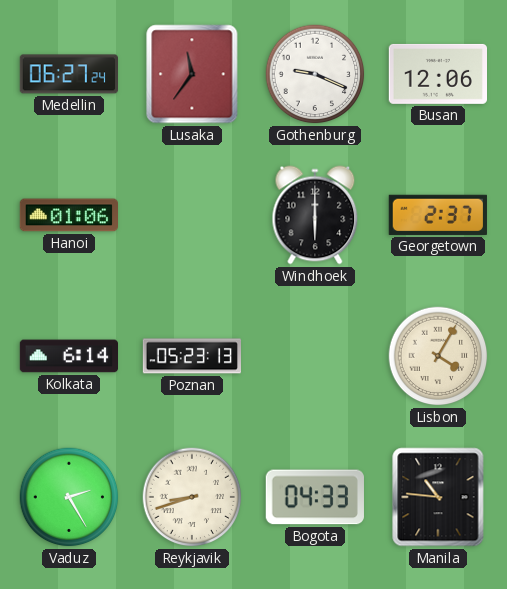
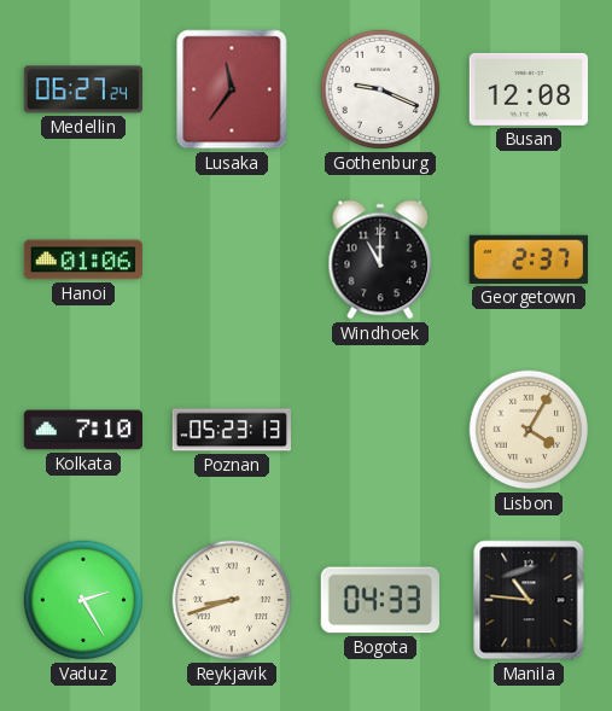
Busan: 12:06 -> 12:08
Windhoek: 6:00 -> 11:00
Kolkata: 6:14 -> 7:10
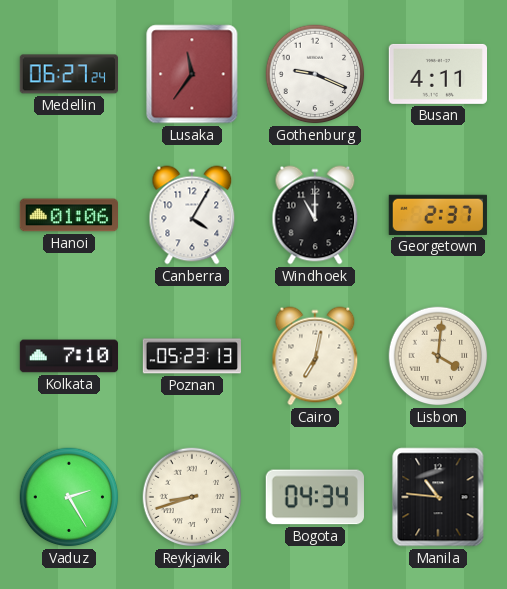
Busan: 12:08 -> 4:11
Canberra: none -> 4:05
Cairo: none -> 7:02
Lisbon: 4:05 -> 4:01
Bogota: 04:33 -> 04:34
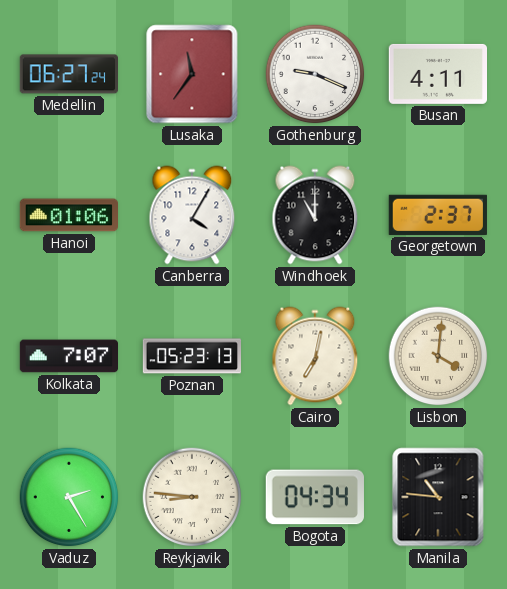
Kolkata: 7:10 -> 7:07
Reykjavik: 8:42 -> 8:46
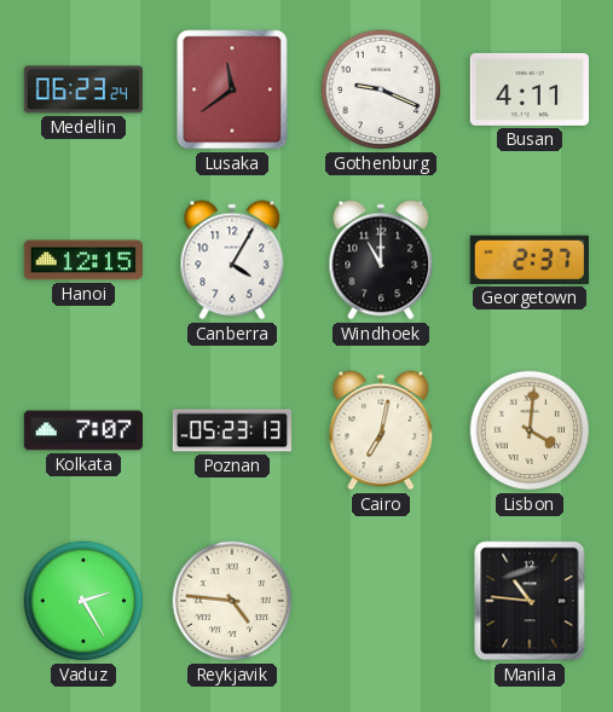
Medellin: 06:27 -> 06:23
Lusaka: 11:36 -> 11:39
Hanoi: 01:06 -> 12:15
Reykjavik: 8:46 -> 4:46
Bogota: 04:34 -> none
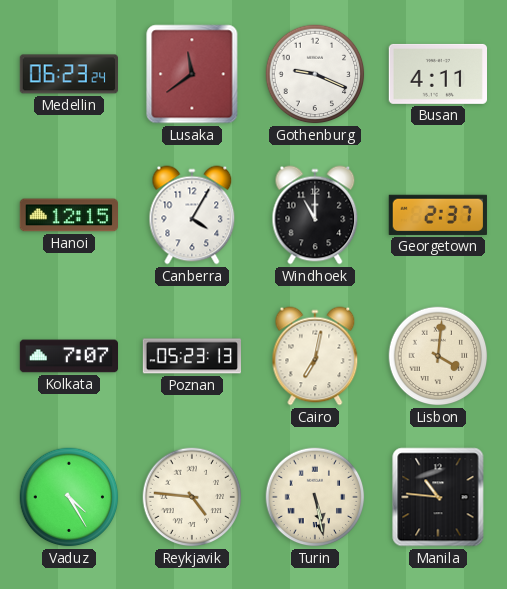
Vaduz: 2:25 -> 4:25
Turin: none -> 5:28
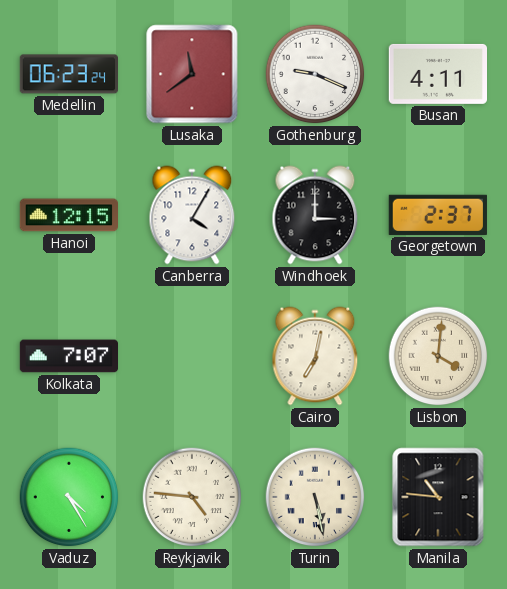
Windhoek: 11:00 -> 3:00
Poznan: 05:23 -> none
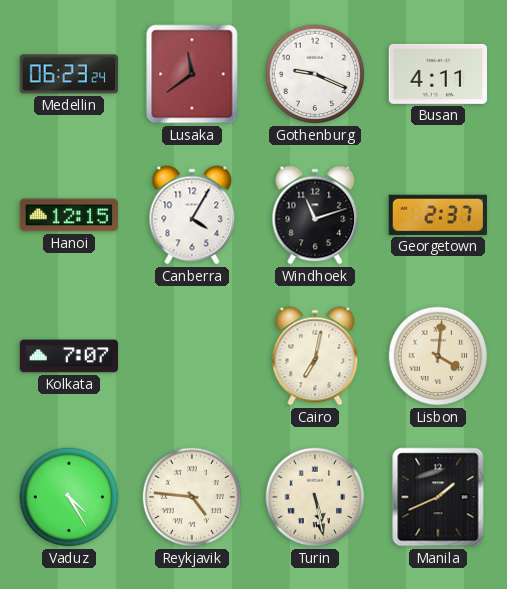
Windhoek: 3:00 -> 11:12
Manila: 10:46 -> 1:41
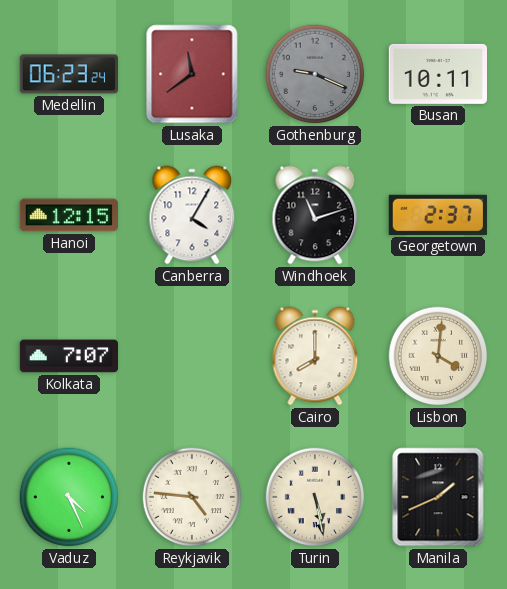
Gothenburg dial: white -> grey
Busan: 4:11 -> 10:11
Cairo: 7:02 -> 8:00
Vaduz: 4:25 -> 4:26
